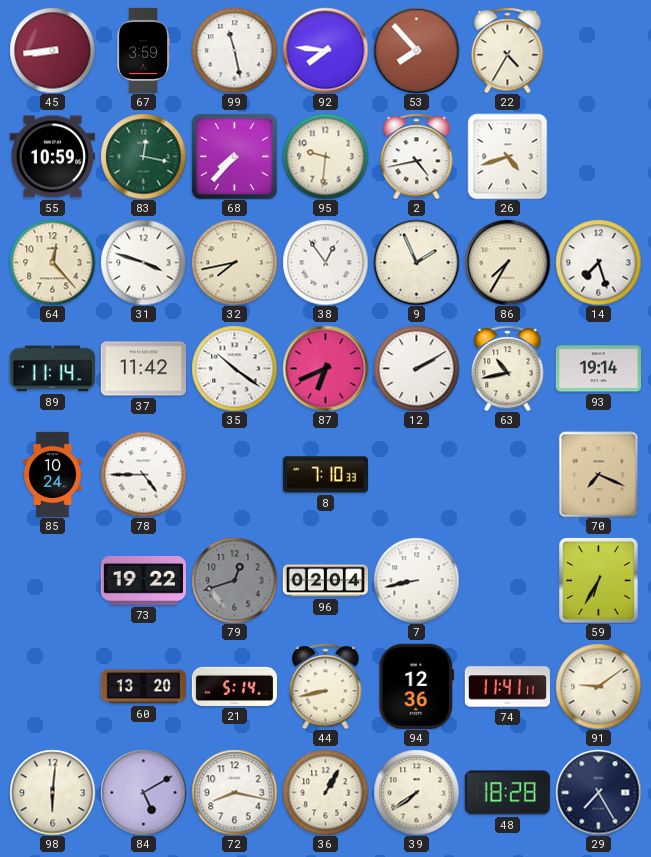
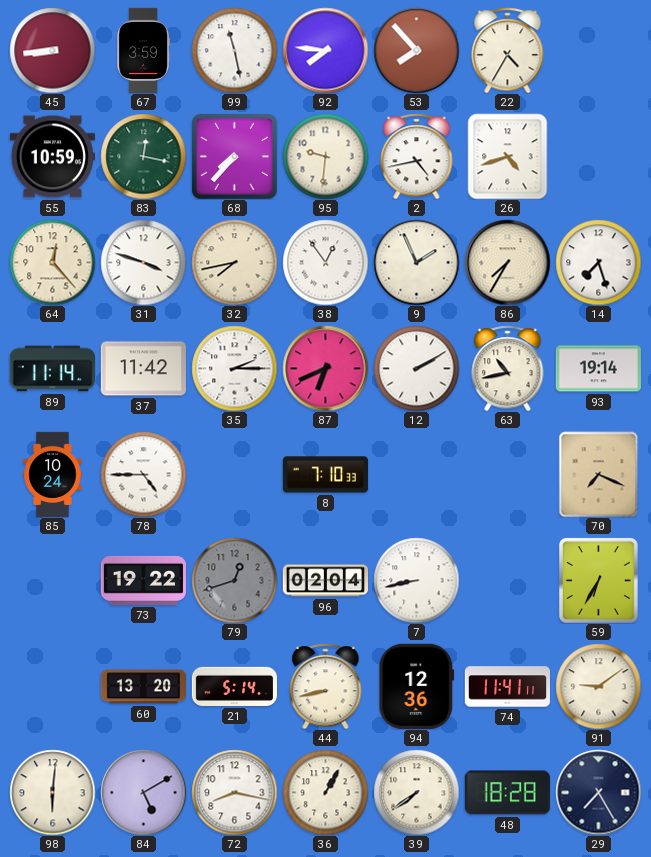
35: 10:21 -> 2:15
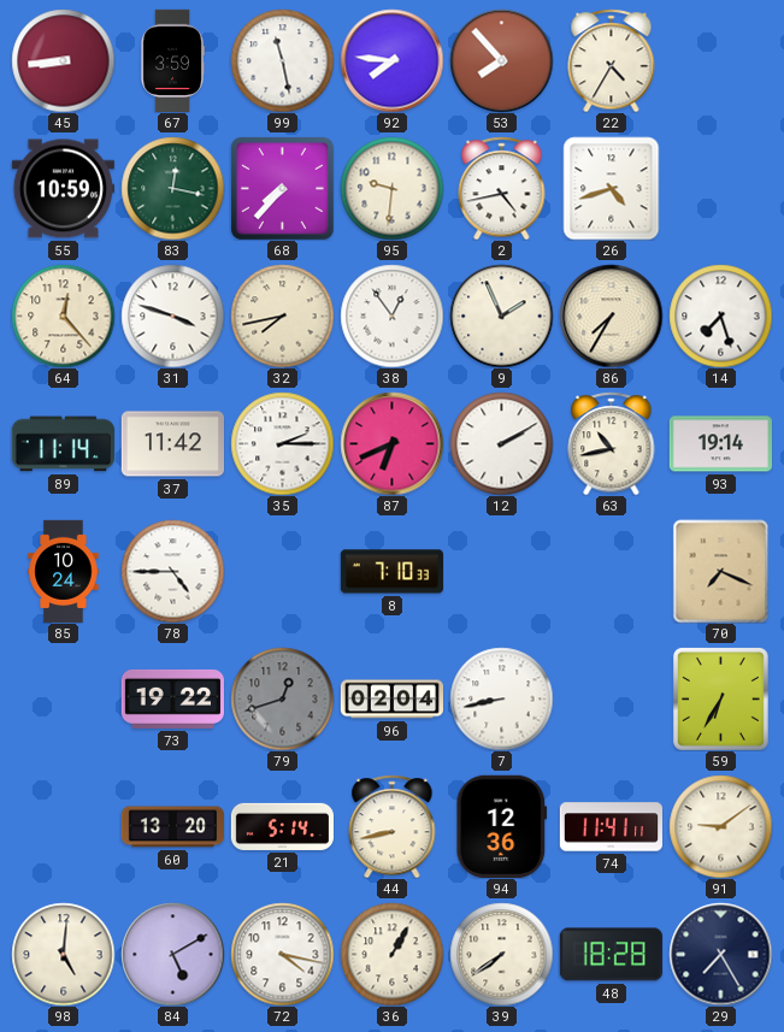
98: 6:01 -> 5:01
72: 8:17 -> 4:17
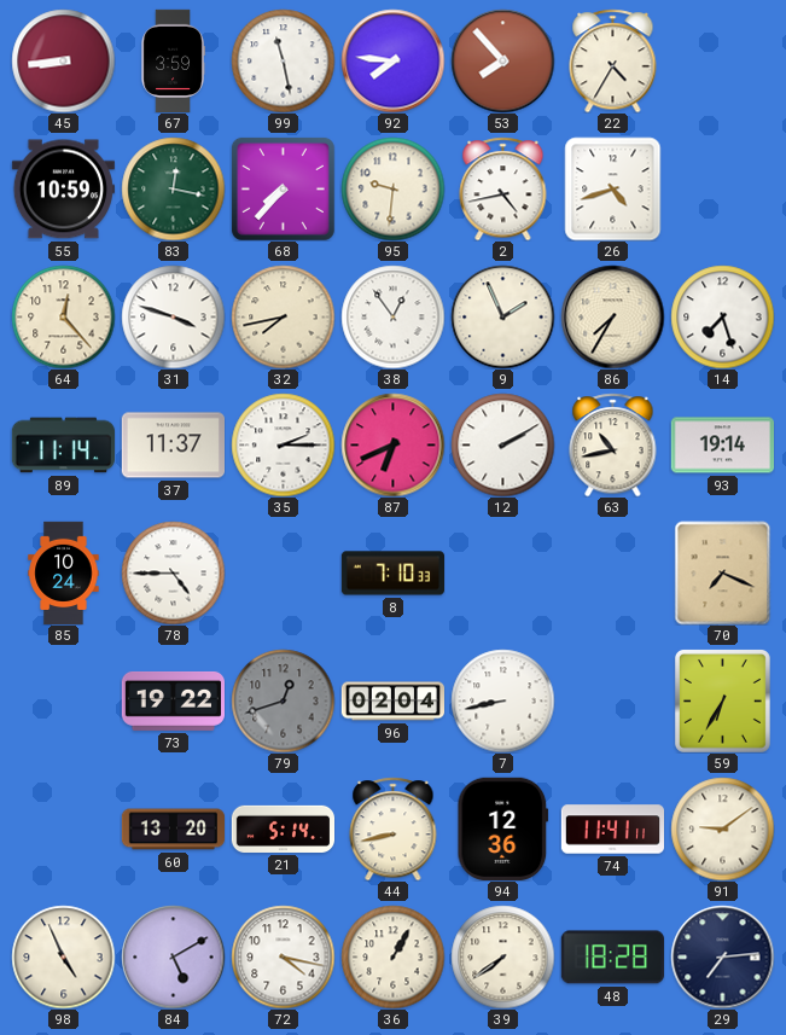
37: 11:42 -> 11:37
98: 5:01 -> 4:56
29: 7:25 -> 7:14
